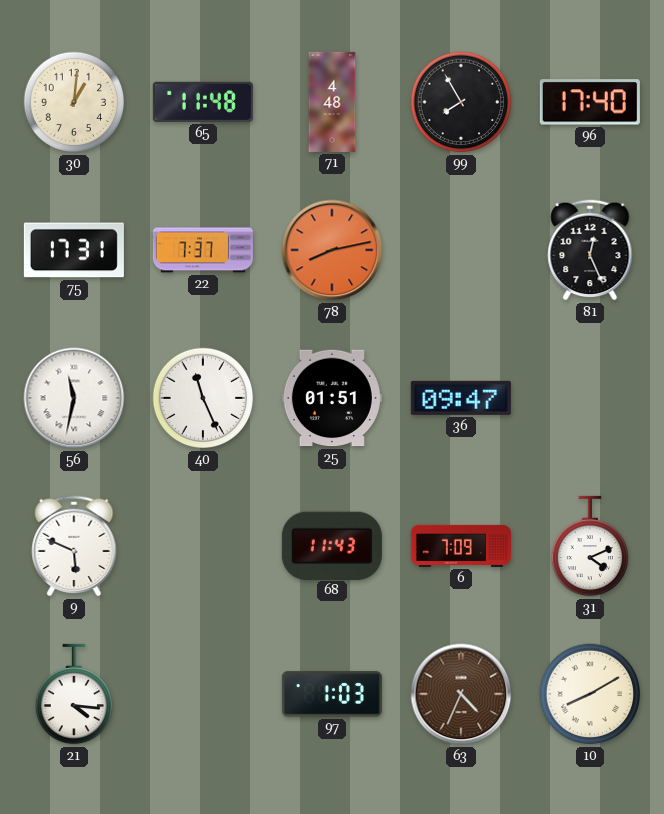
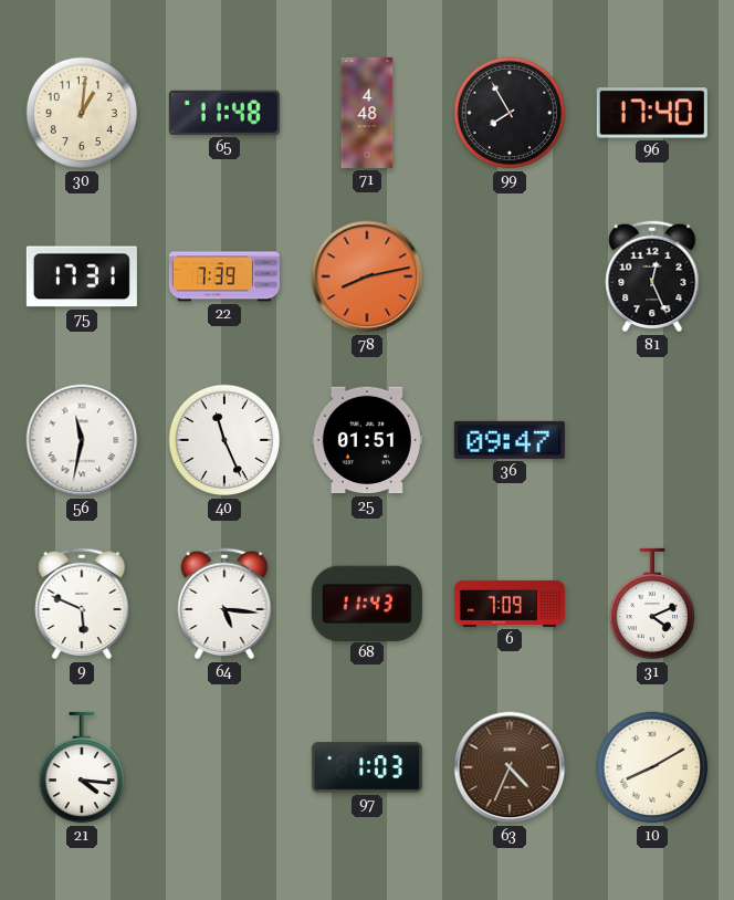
22: 7:37 -> 7:39
64: none -> 5:16
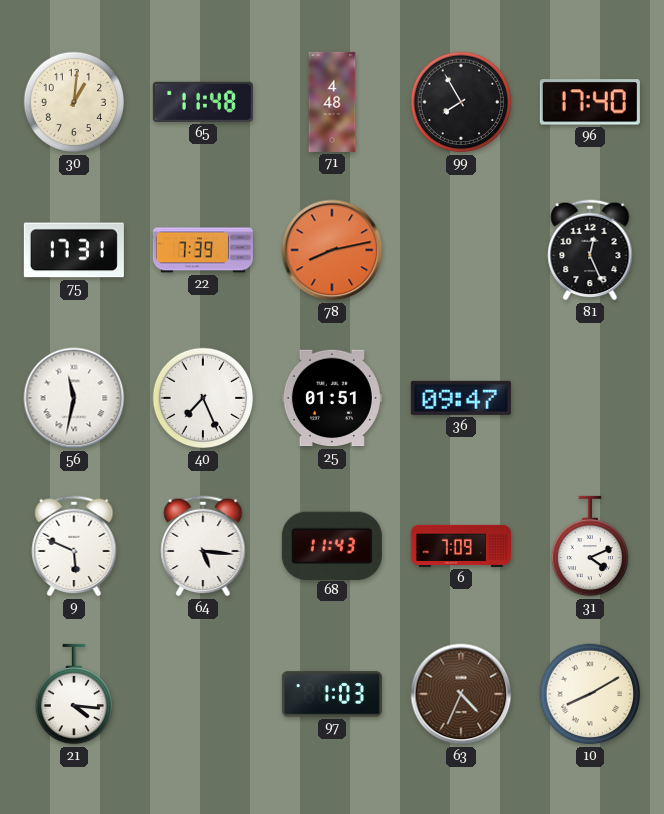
40: 11:26 -> 7:26
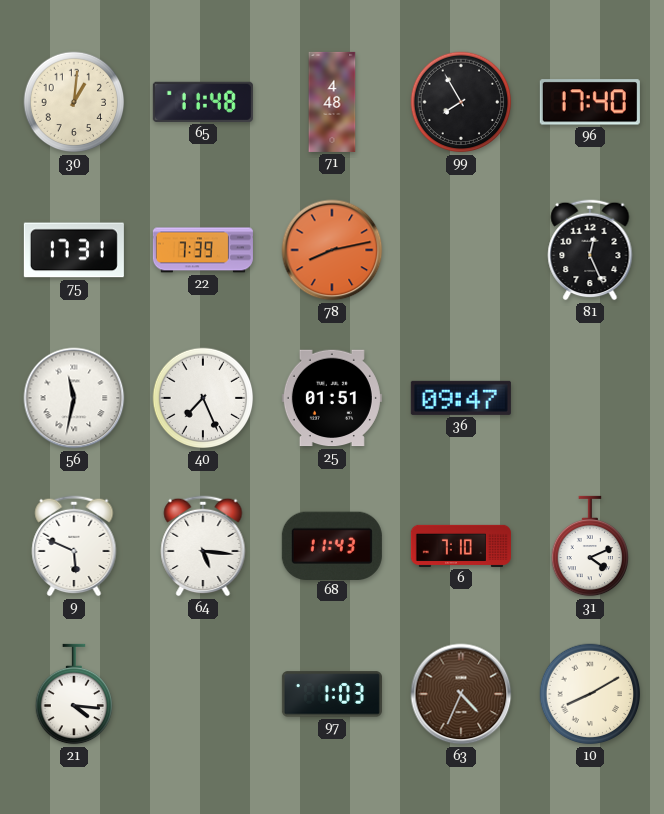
6: 7:09 -> 7:10
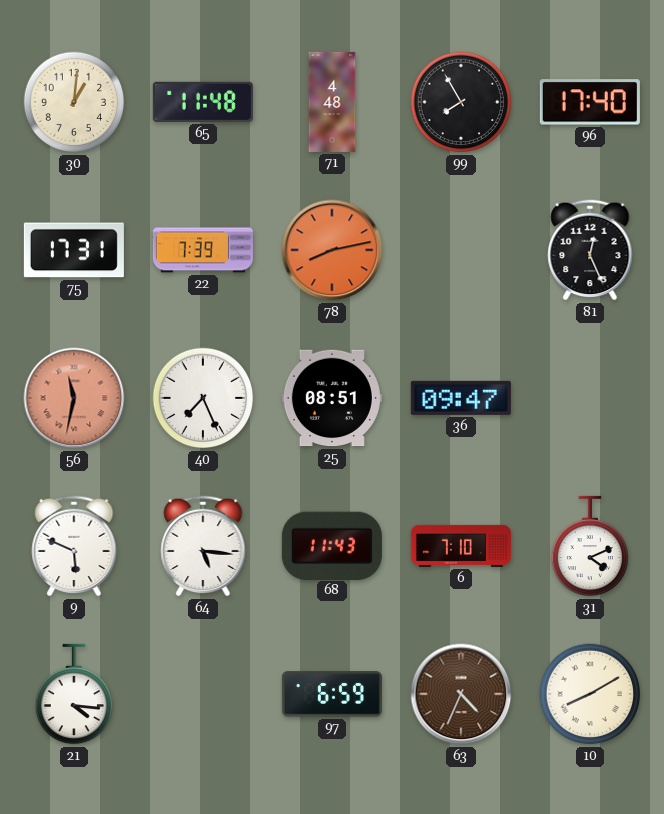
56 dial: white -> salmon
25: 01:51 -> 08:51
97: 1:03 -> 6:59
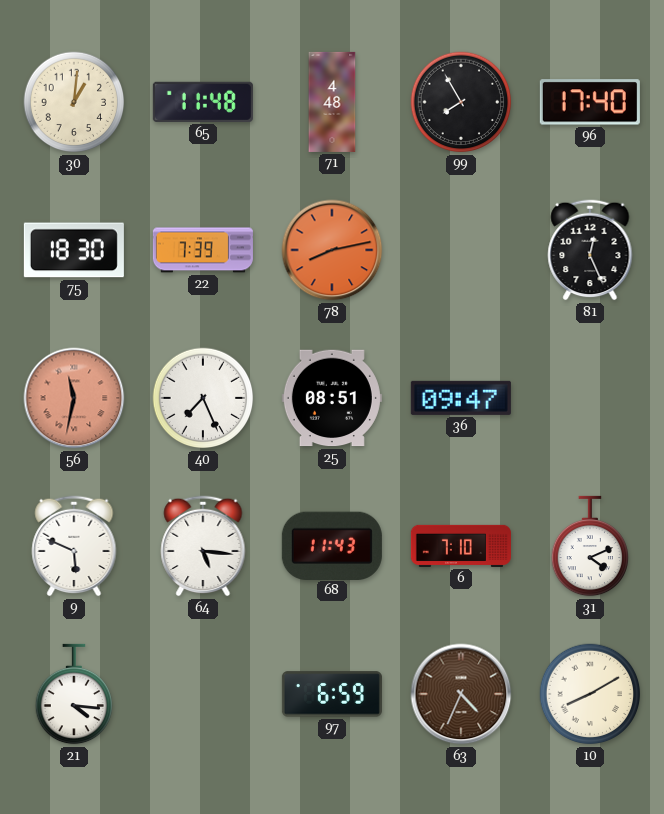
75: 17:31 -> 18:30
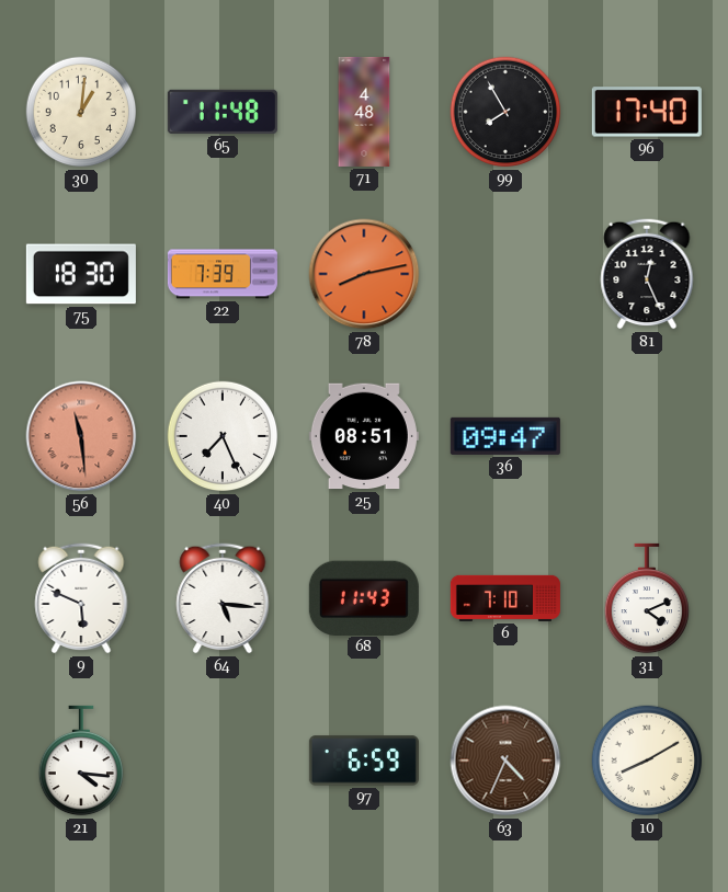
56: 11:32 -> 11:29
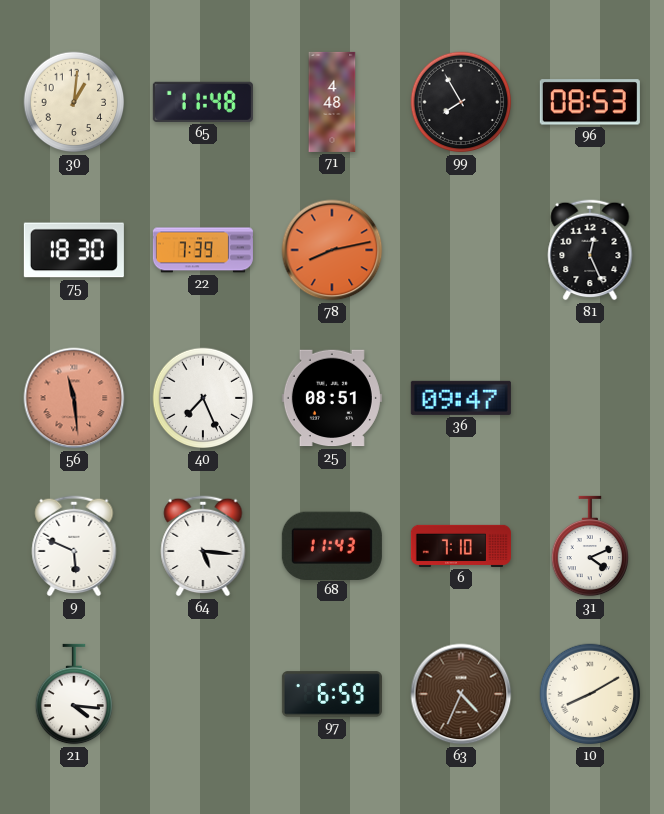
96: 17:40 -> 08:53
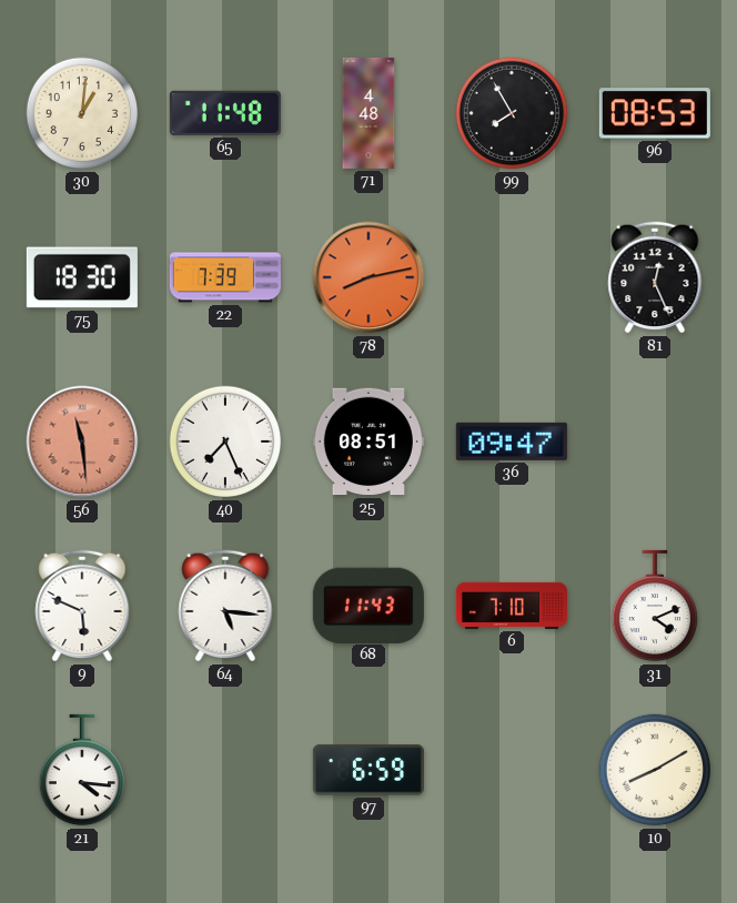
63: 4:34 -> none
